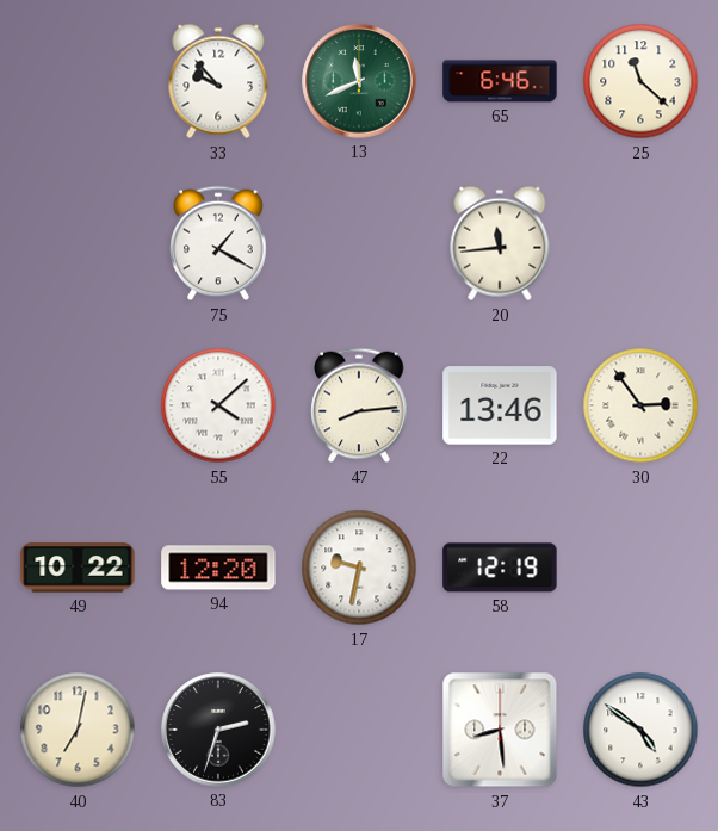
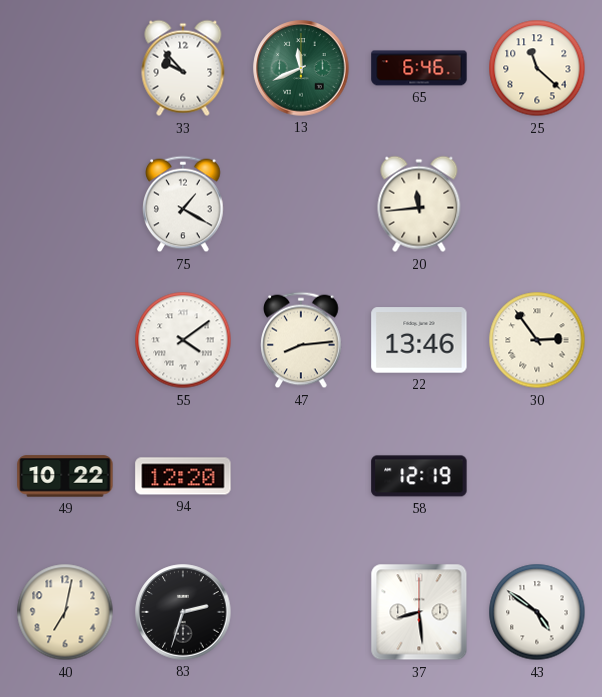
55: 4:08 -> 4:09
17: 9:32 -> none
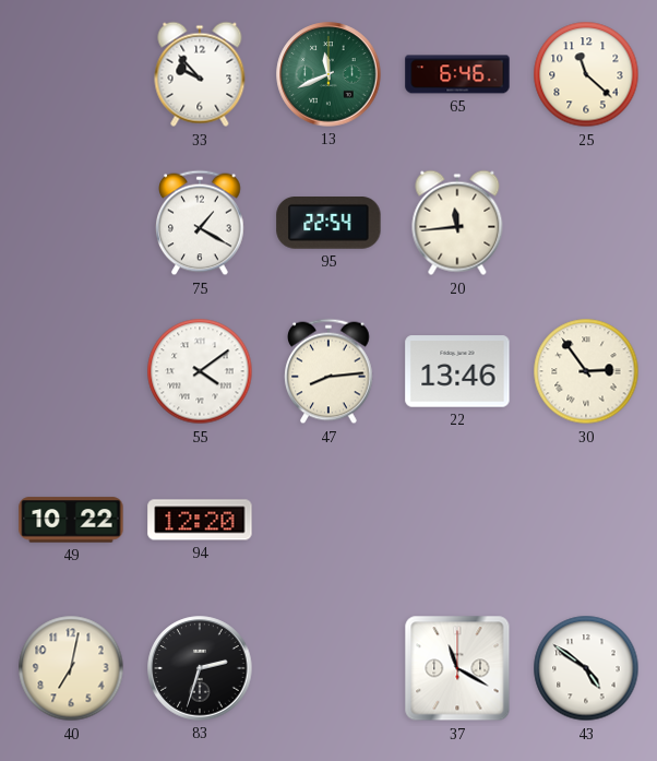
95: none -> 22:54
58: 12:19 -> none
37: 8:29 -> 11:20
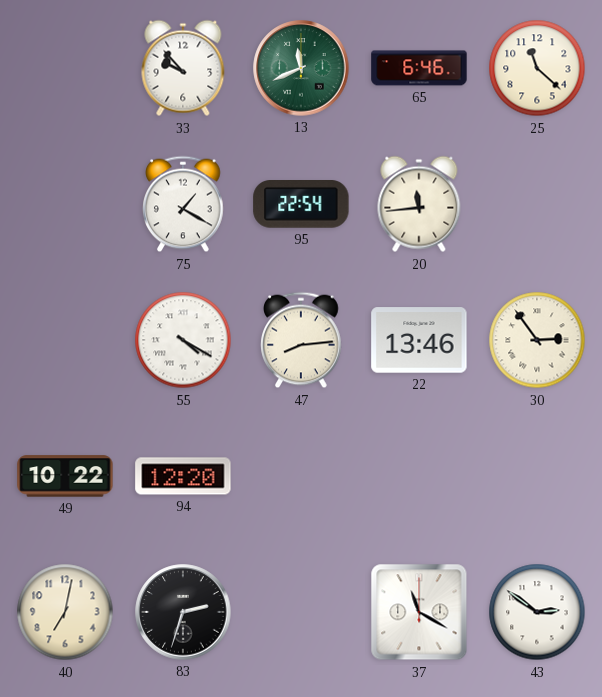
55: 4:09 -> 4:20
43: 4:51 -> 2:51
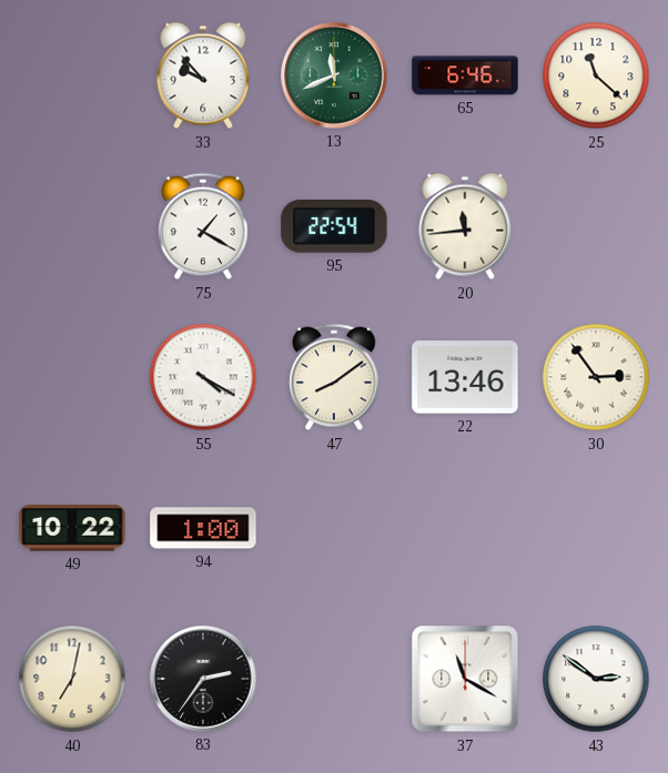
47: 8:14 -> 8:09
94: 12:20 -> 1:00
83: 2:33 -> 2:36
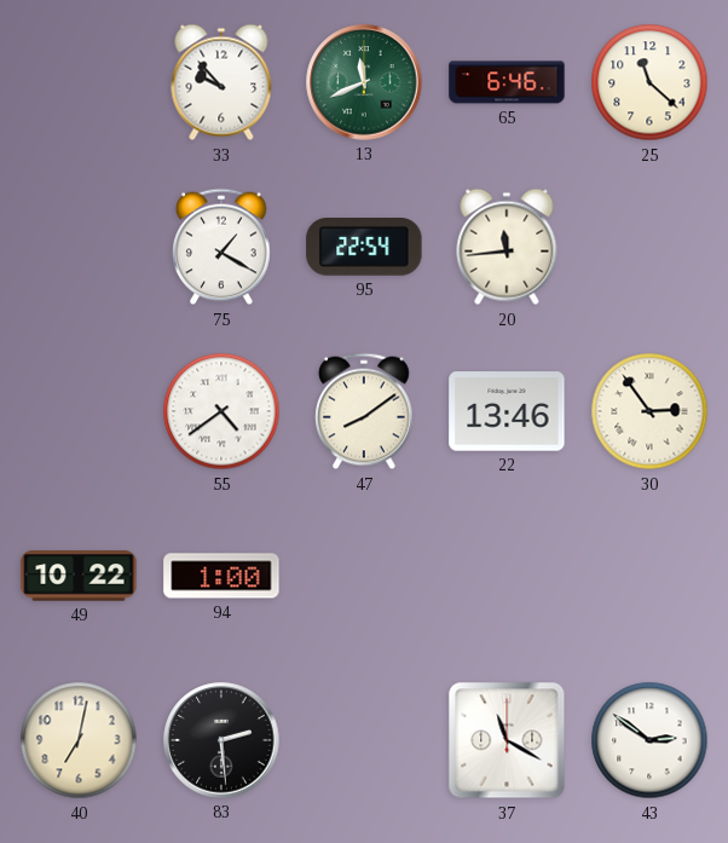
55: 4:20 -> 4:39
83: 2:36 -> 2:29
